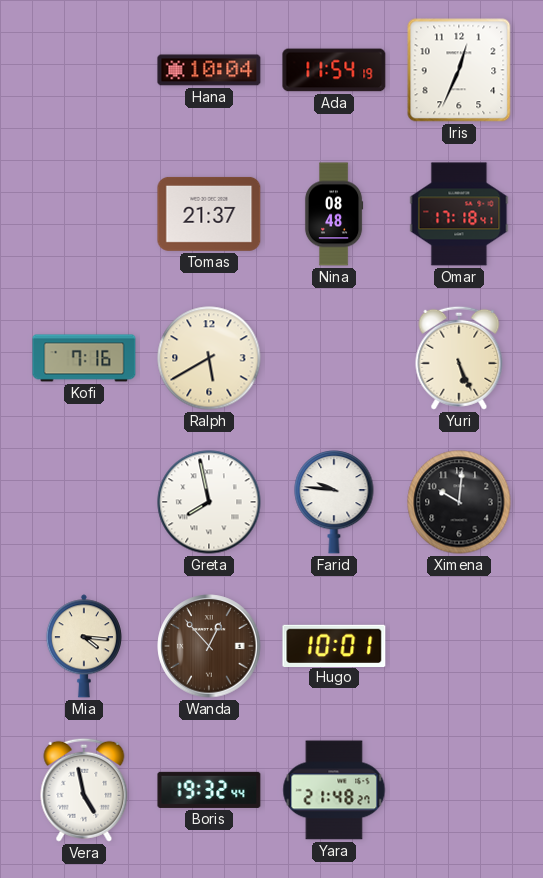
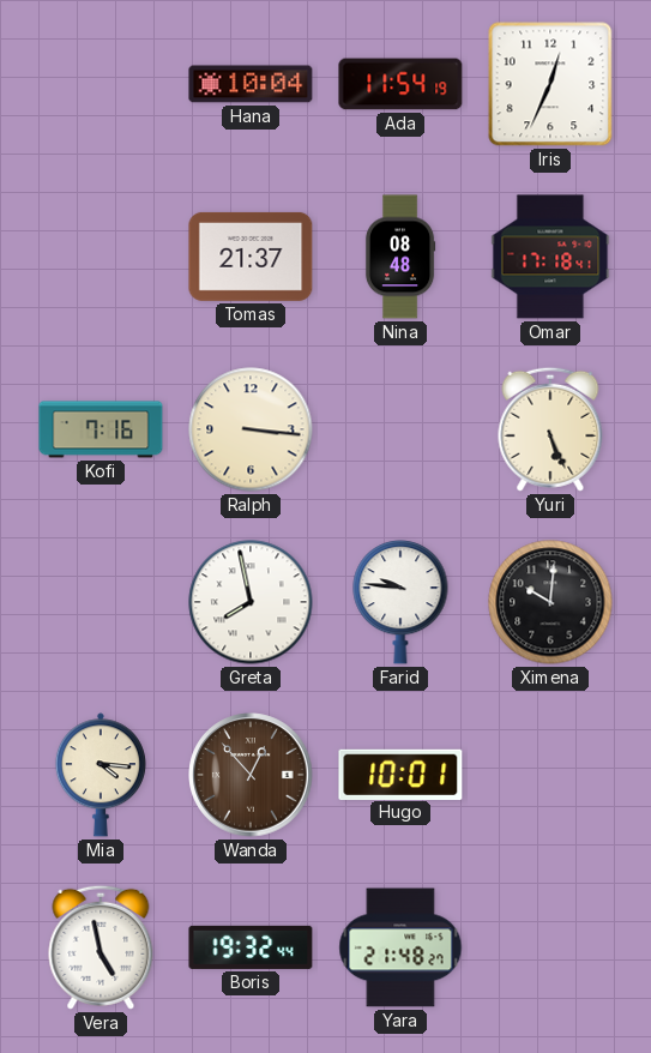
Ralph: 5:40 -> 3:16
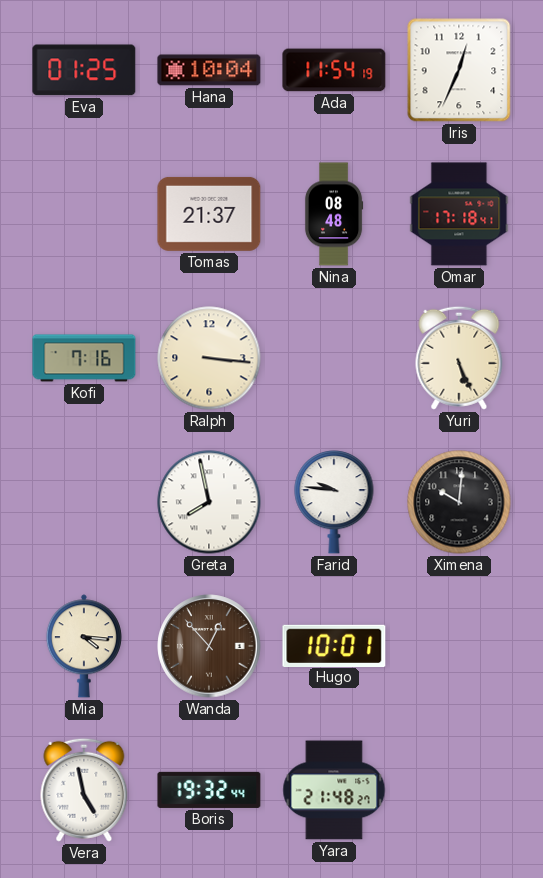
Eva: none -> 01:25
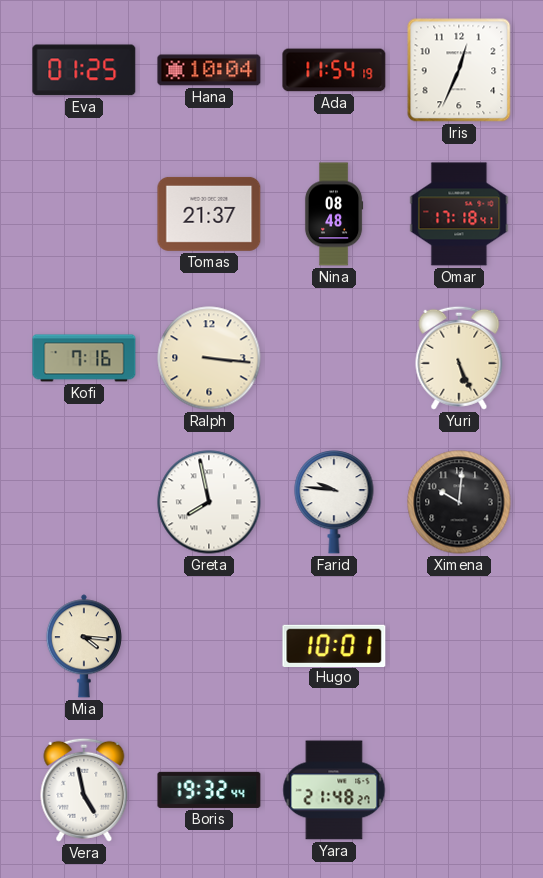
Wanda: 12:53 -> none
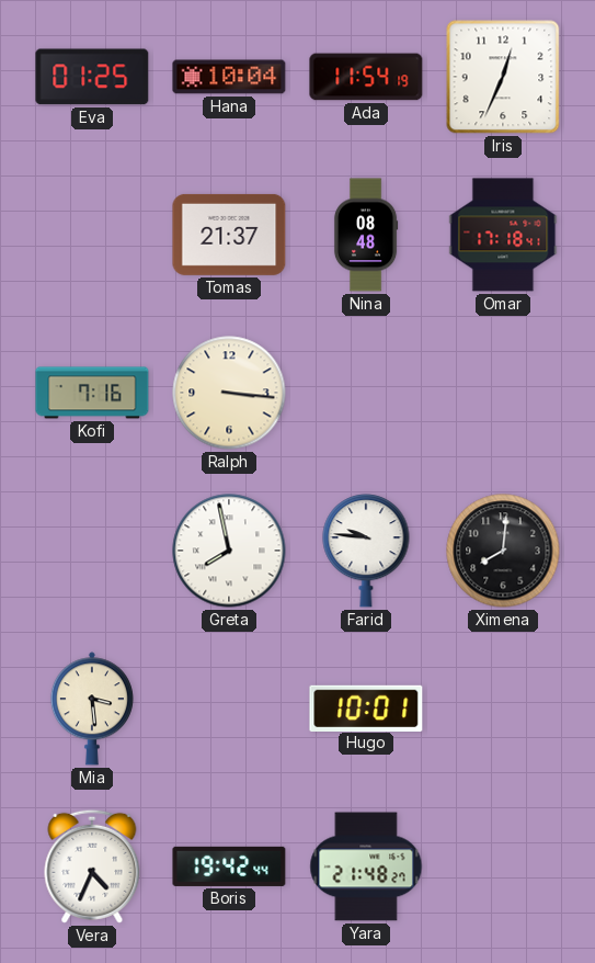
Yuri: 5:26 -> none
Ximena: 10:01 -> 8:01
Mia: 4:16 -> 3:29
Vera: 4:58 -> 4:34
Boris: 19:32 -> 19:42
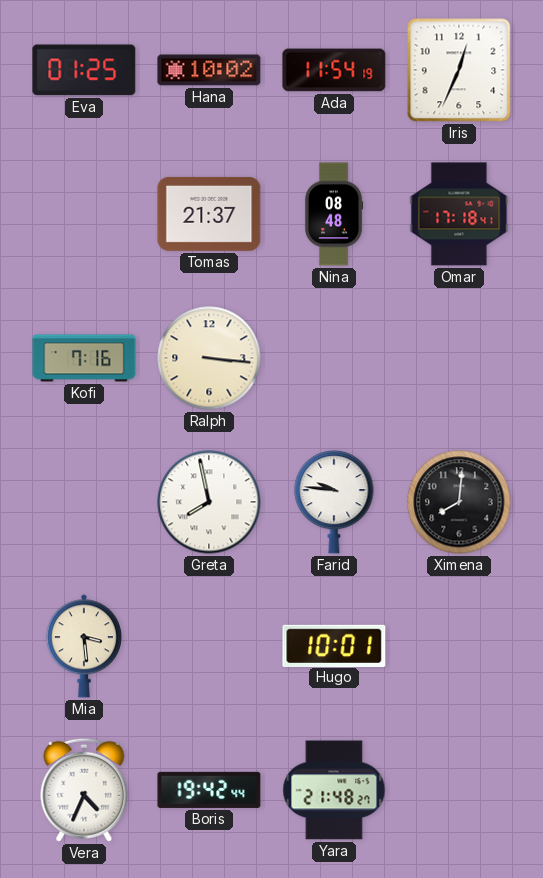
Hana: 10:04 -> 10:02
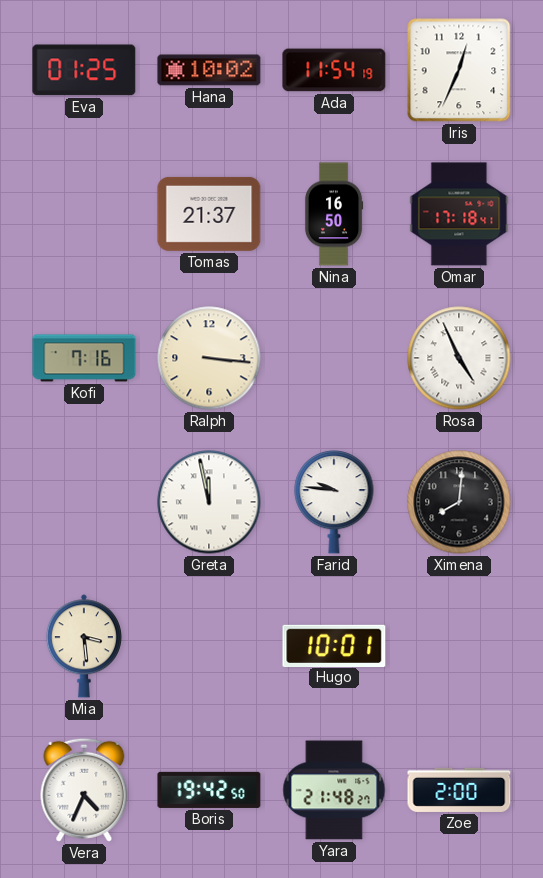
Nina: 08:48 -> 16:50
Rosa: none -> 4:56
Greta: 7:58 -> 11:58
Boris: 19:42:44 -> 19:42:50
Zoe: none -> 2:00
